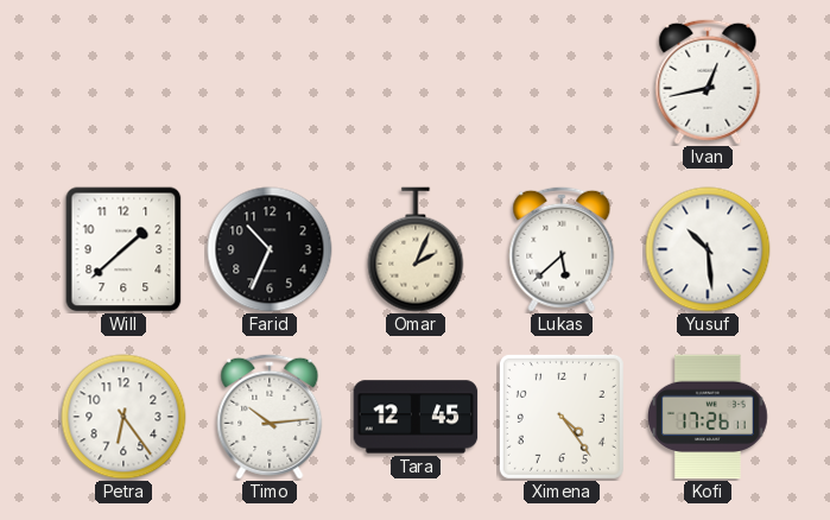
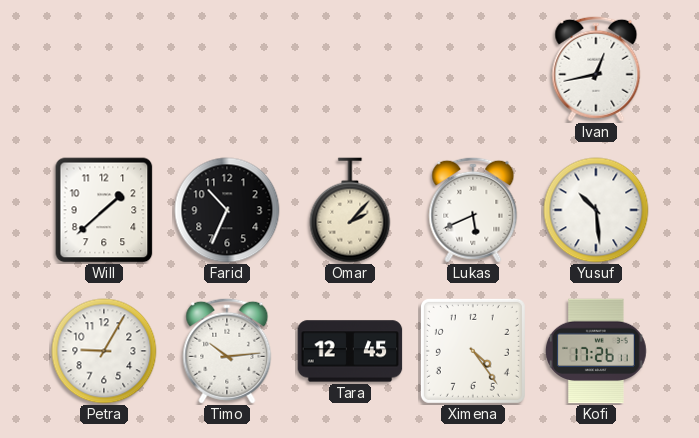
Omar: 2:04 -> 2:07
Lukas: 5:38 -> 5:41
Petra: 6:24 -> 9:05
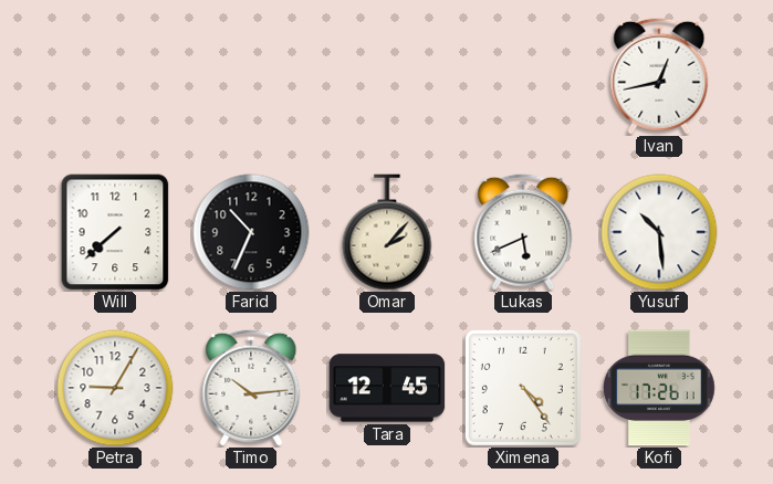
Will: 1:38 -> 7:38
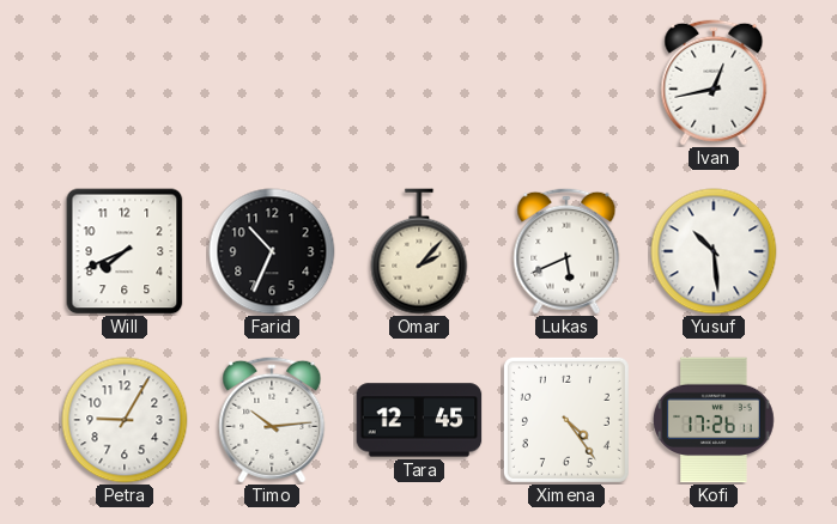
Will: 7:38 -> 7:41
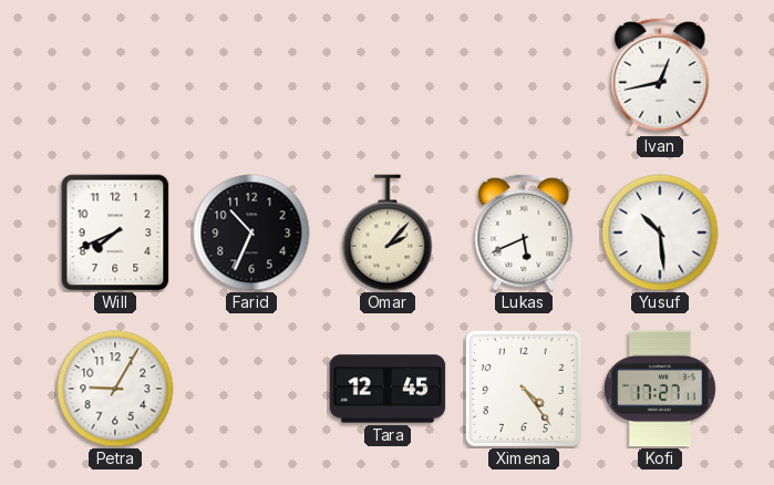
Timo: 10:14 -> none
Kofi: 17:26 -> 17:27
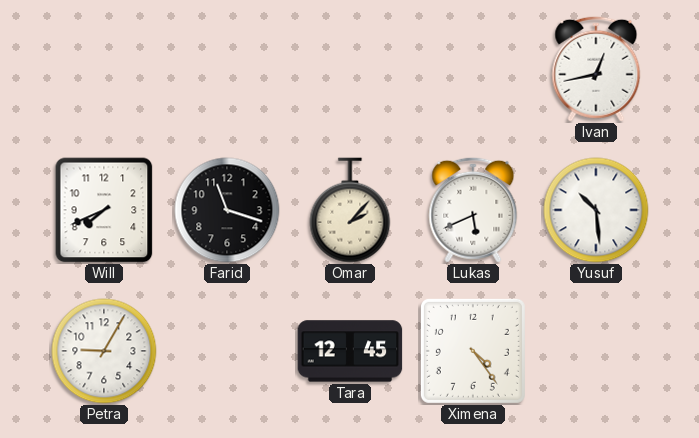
Farid: 10:34 -> 11:18
Kofi: 17:27 -> none
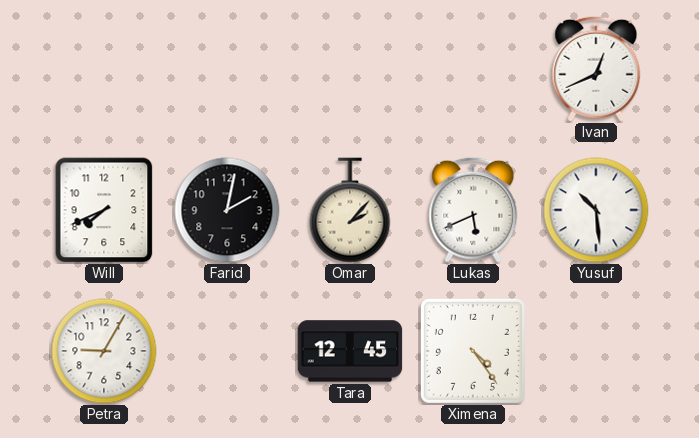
Ivan: 12:43 -> 12:41
Farid: 11:18 -> 2:02
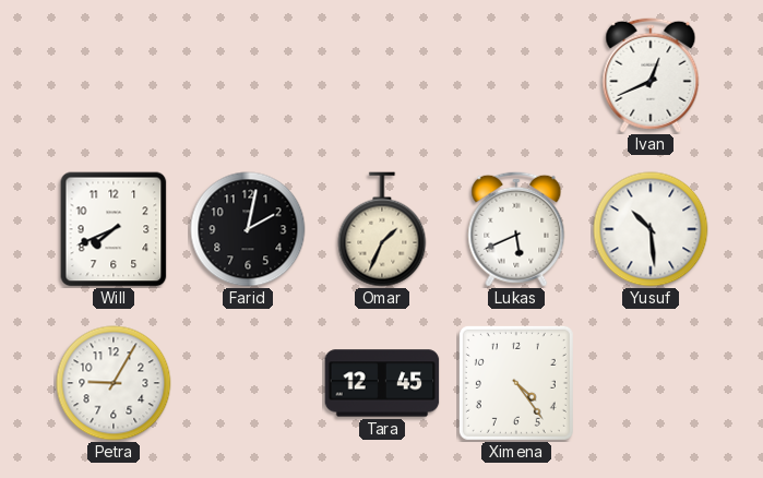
Omar: 2:07 -> 1:34
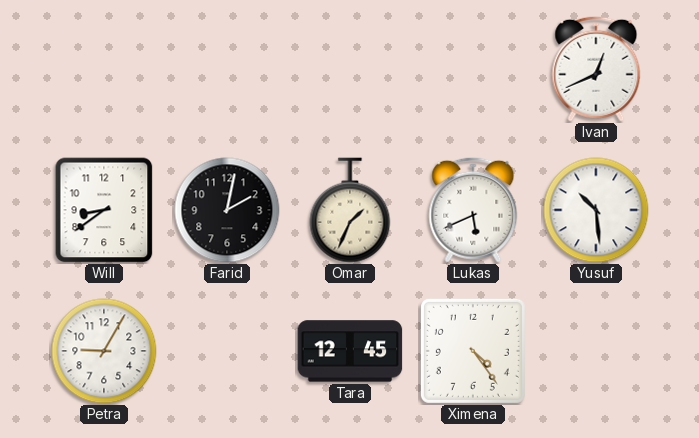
Will: 7:41 -> 8:39
